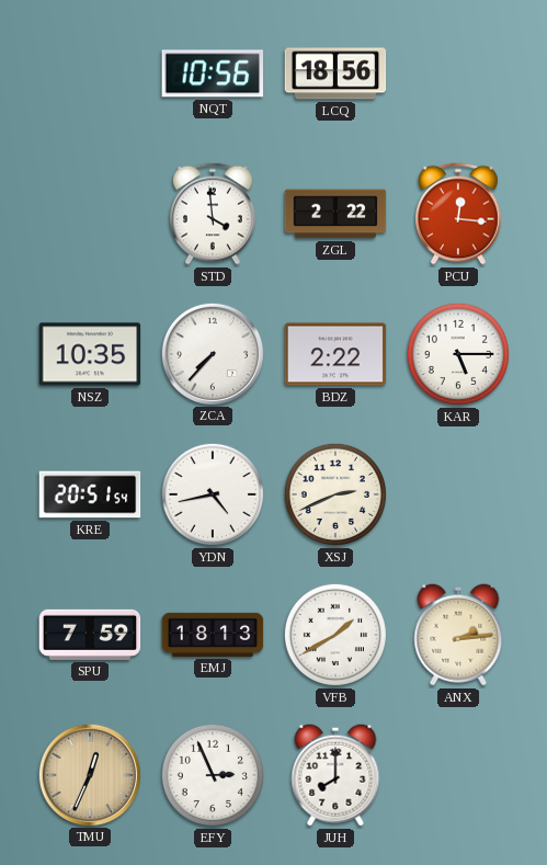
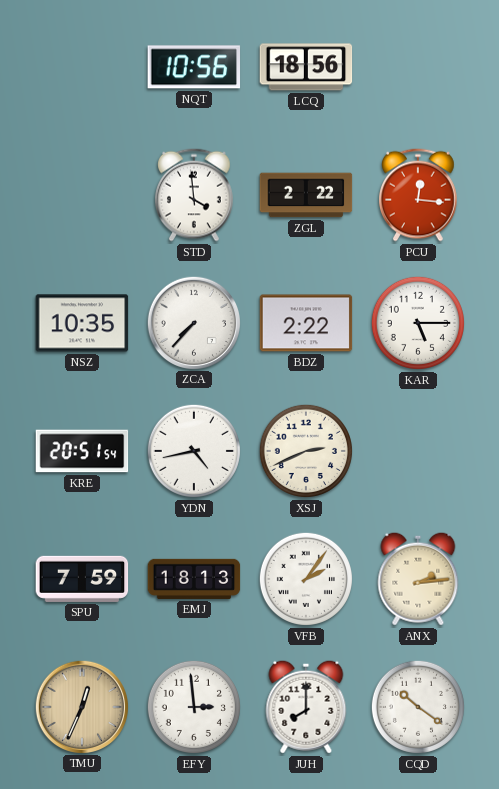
VFB: 1:40 -> 2:06
EFY: 2:56 -> 2:59
CQD: none -> 10:21
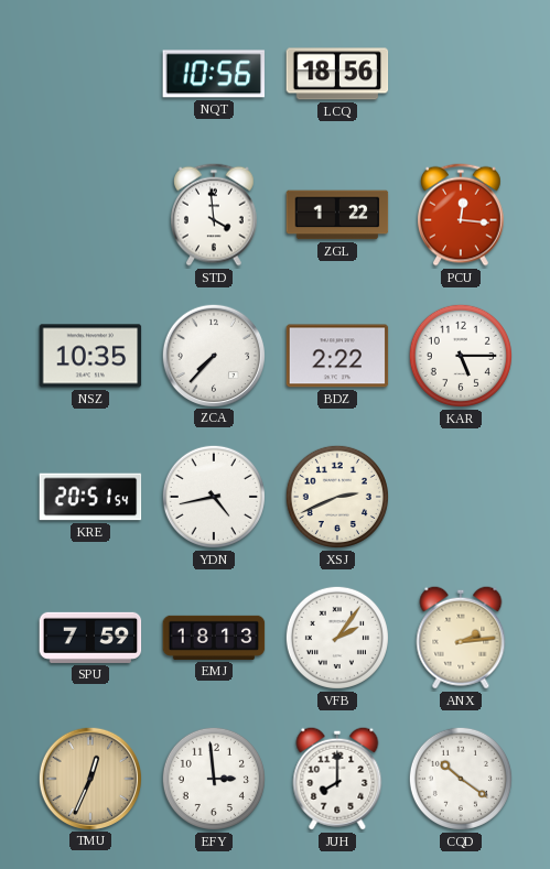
ZGL: 2:22 -> 1:22
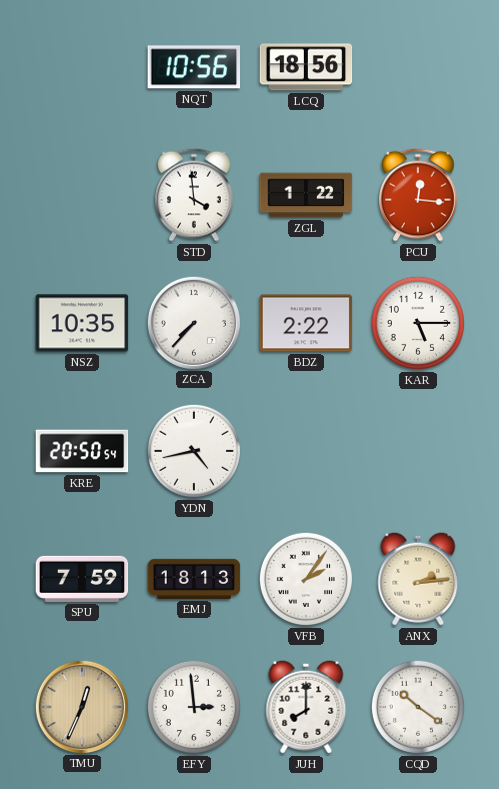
KRE: 20:51 -> 20:50
XSJ: 2:41 -> none
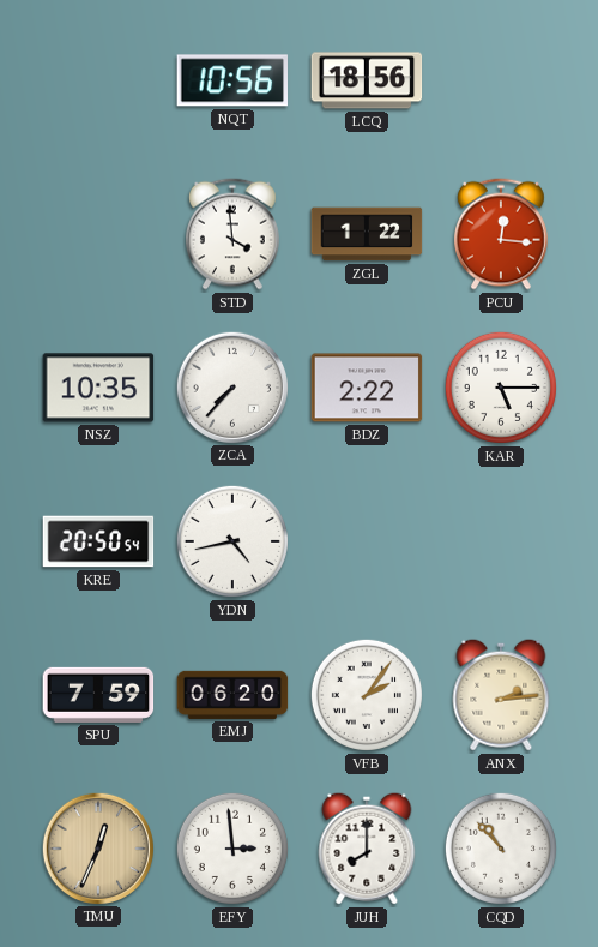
EMJ: 18:13 -> 06:20
CQD: 10:21 -> 10:53
